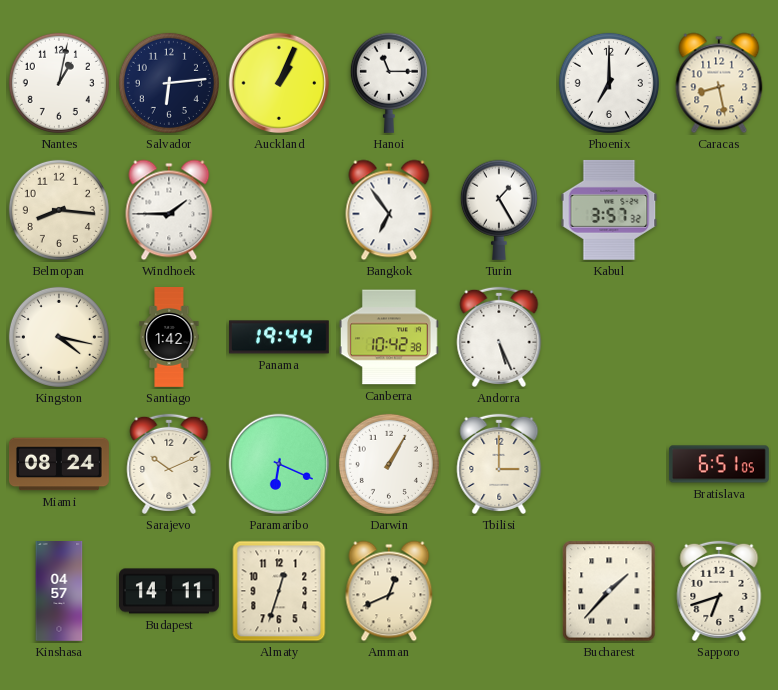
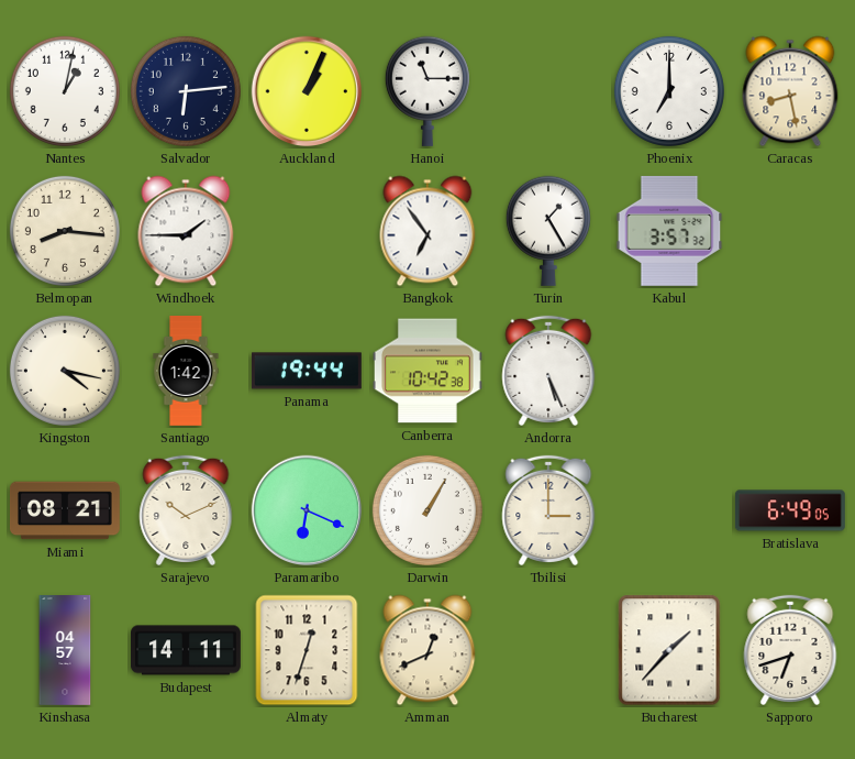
Miami: 08:24 -> 08:21
Bratislava: 6:51 -> 6:49
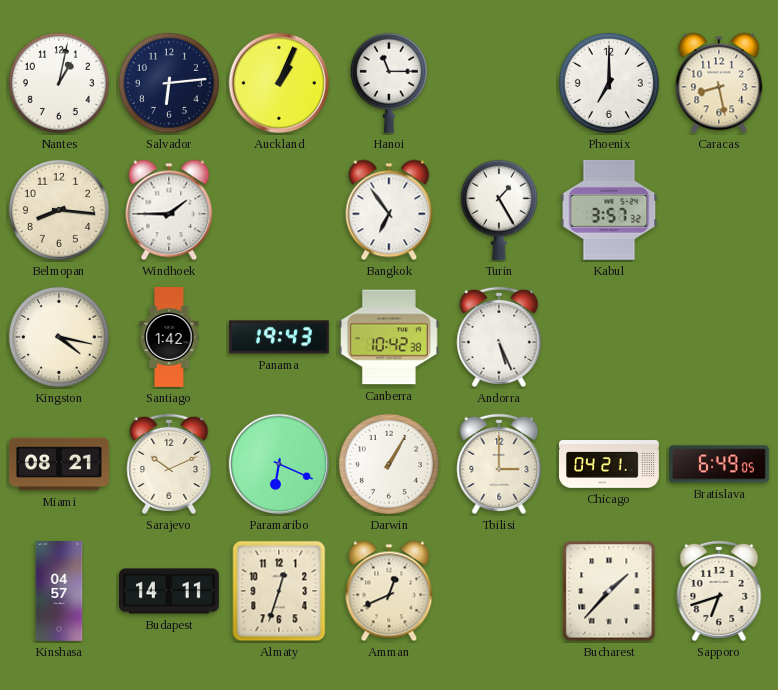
Panama: 19:44 -> 19:43
Chicago: none -> 04:21
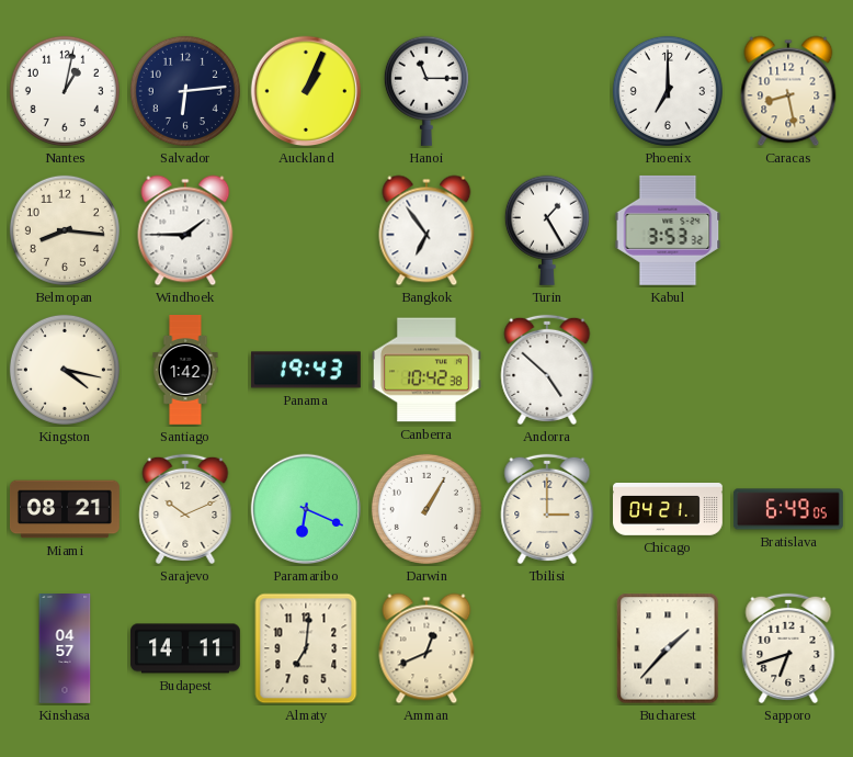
Kabul: 3:57 -> 3:53
Andorra: 5:26 -> 4:52
Almaty: 12:33 -> 7:01
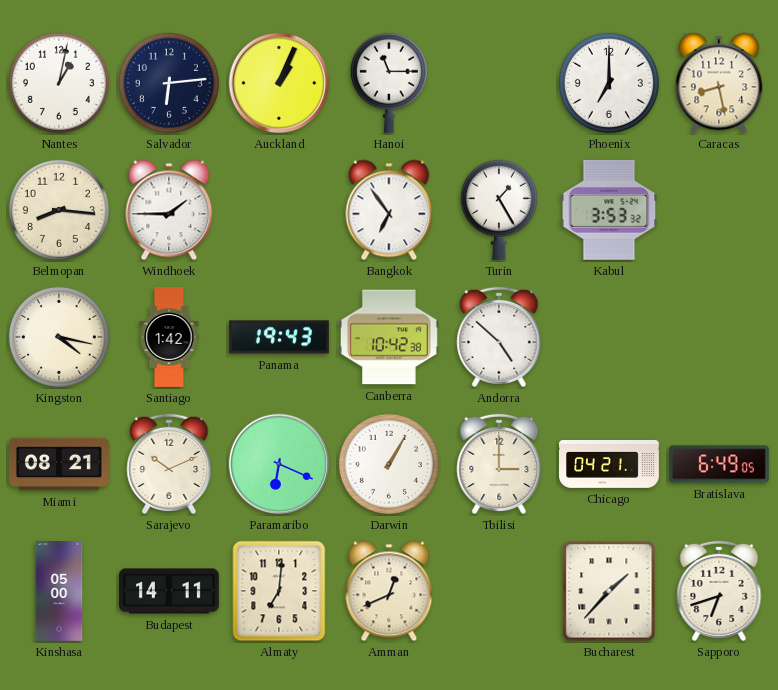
Kinshasa: 04:57 -> 05:00
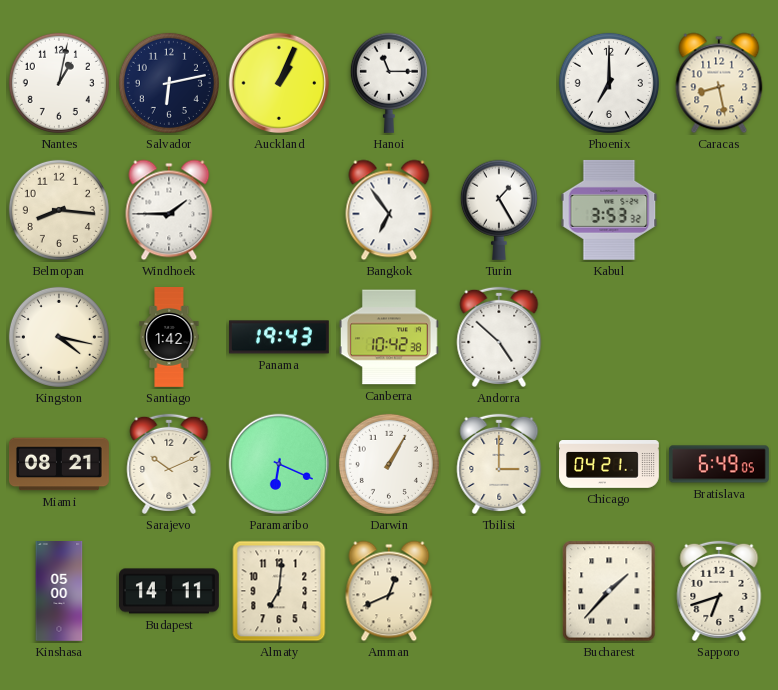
Salvador: 6:14 -> 6:13
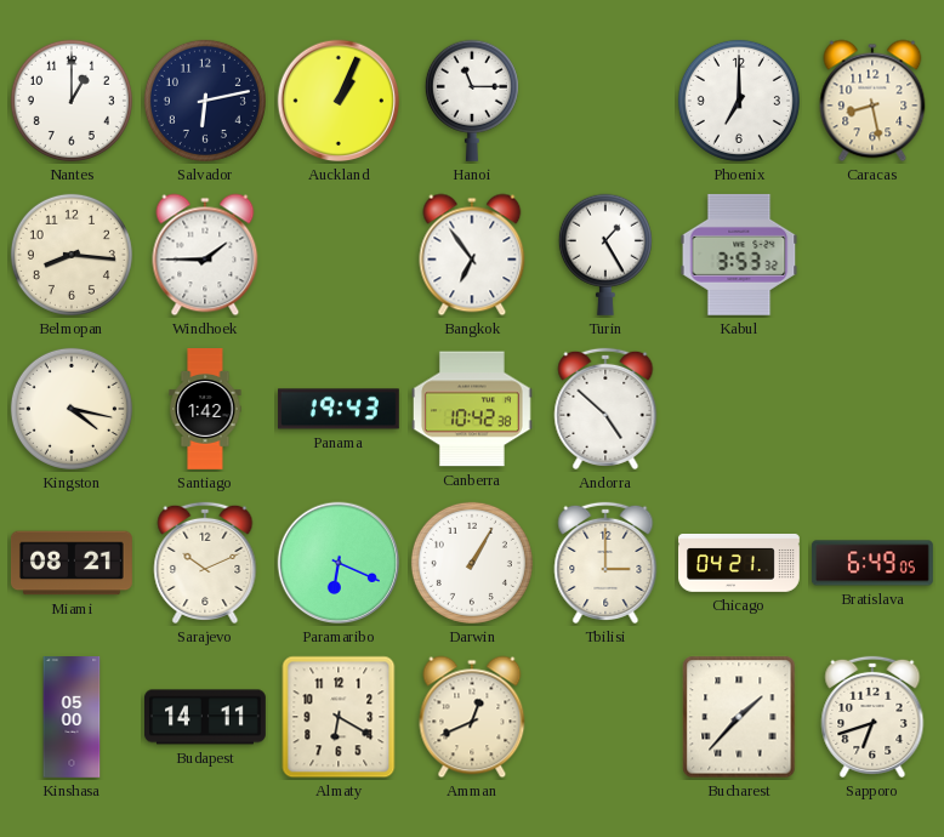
Nantes: 1:02 -> 1:00
Almaty: 7:01 -> 6:20
